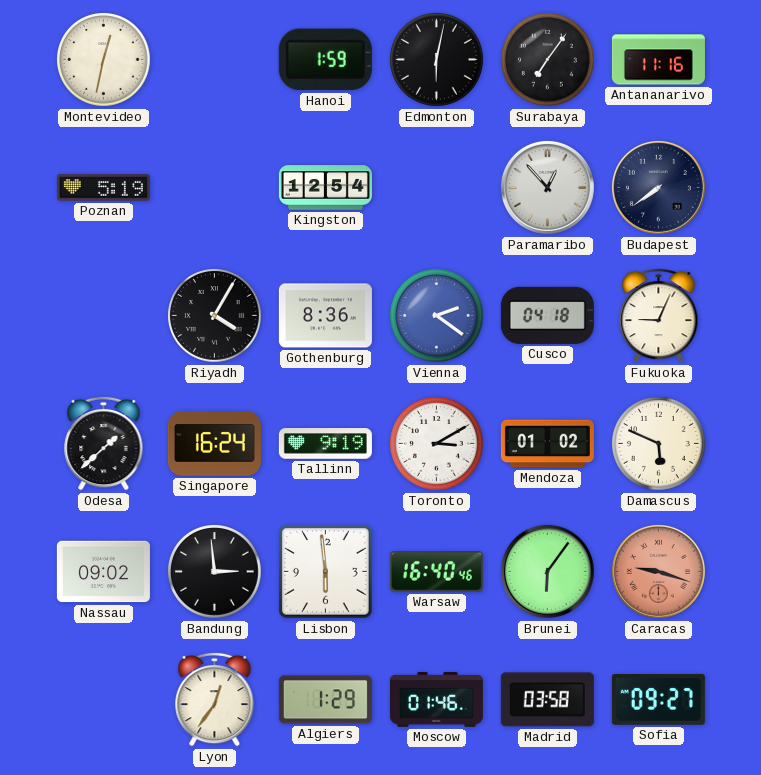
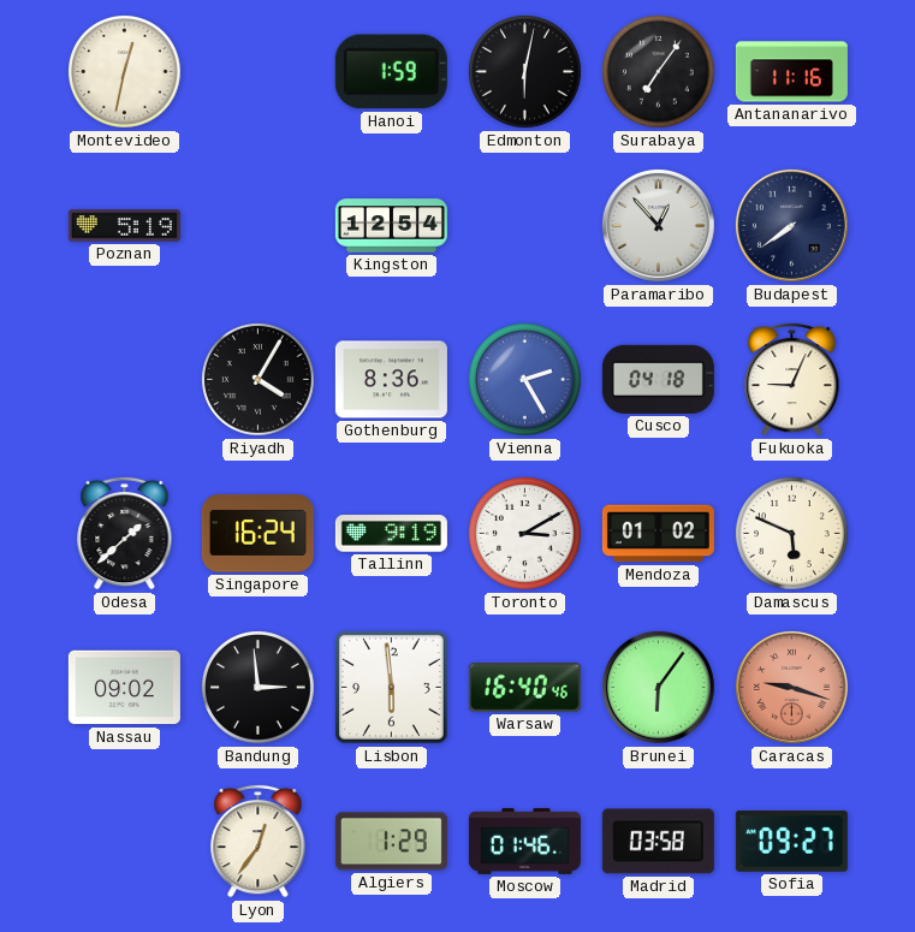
Vienna: 2:21 -> 2:25
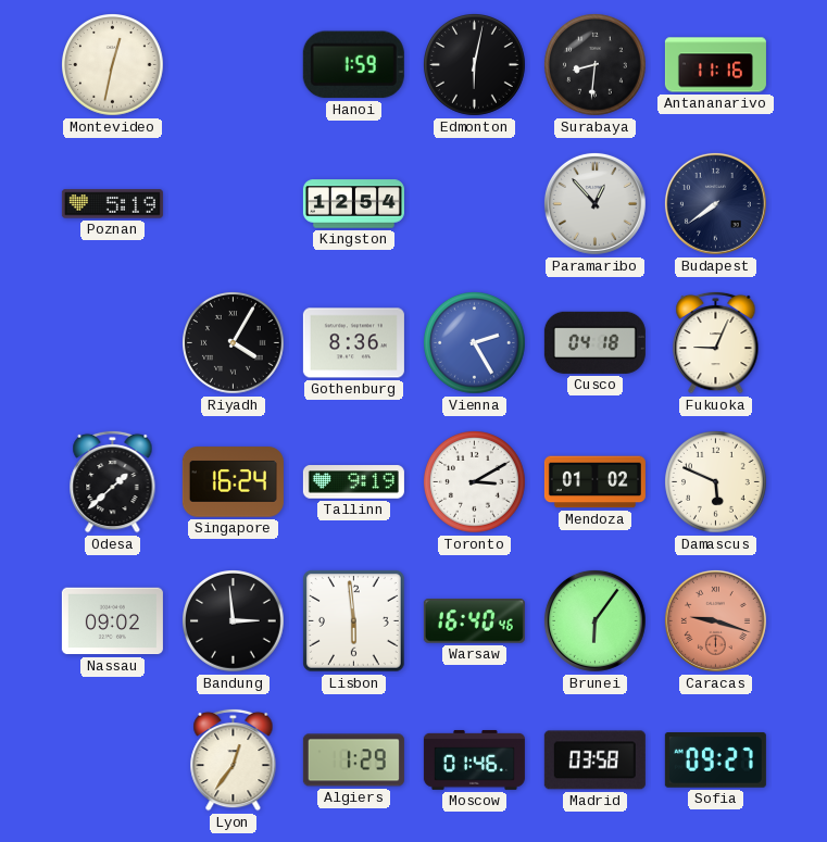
Surabaya: 7:06 -> 8:31
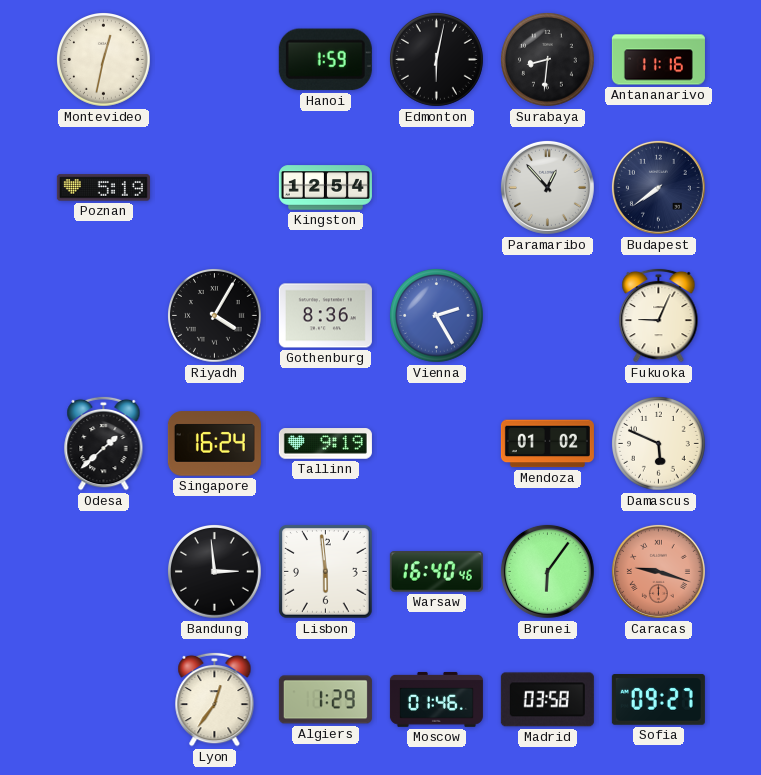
Cusco: 04:18 -> none
Toronto: 3:10 -> none
Nassau: 09:02 -> none
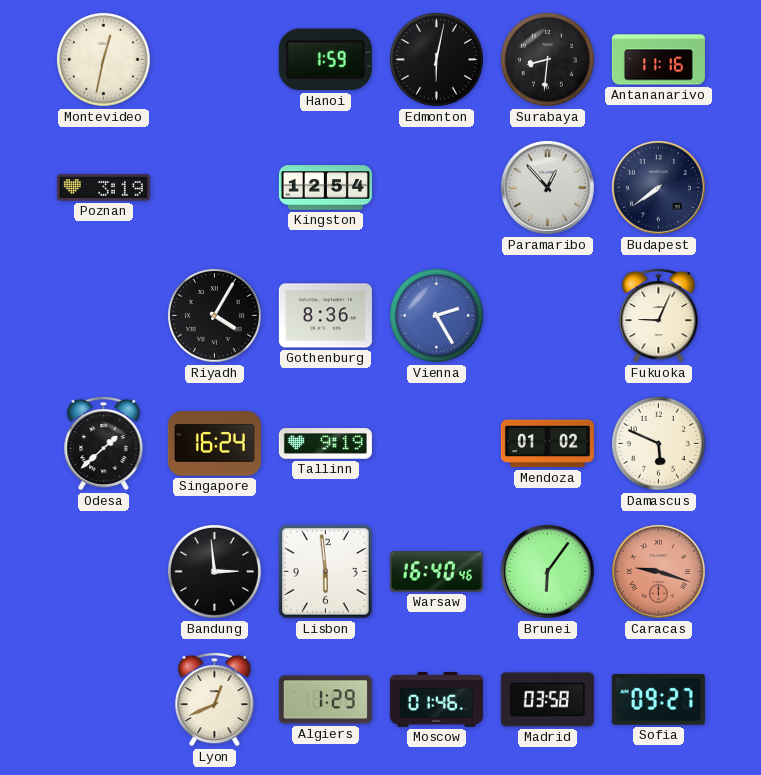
Poznan: 5:19 -> 3:19
Lyon: 12:36 -> 12:41
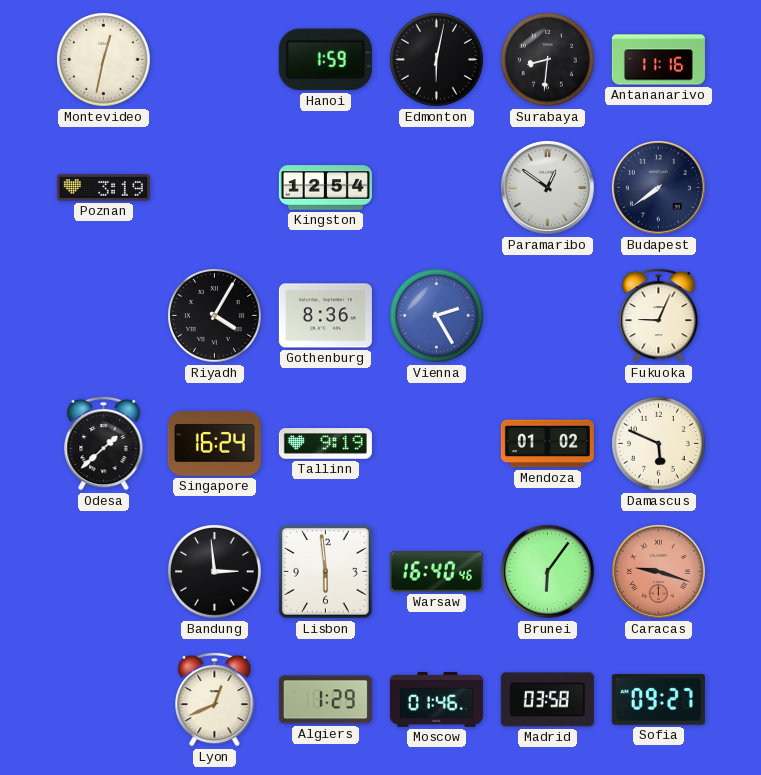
Paramaribo: 12:53 -> 12:51
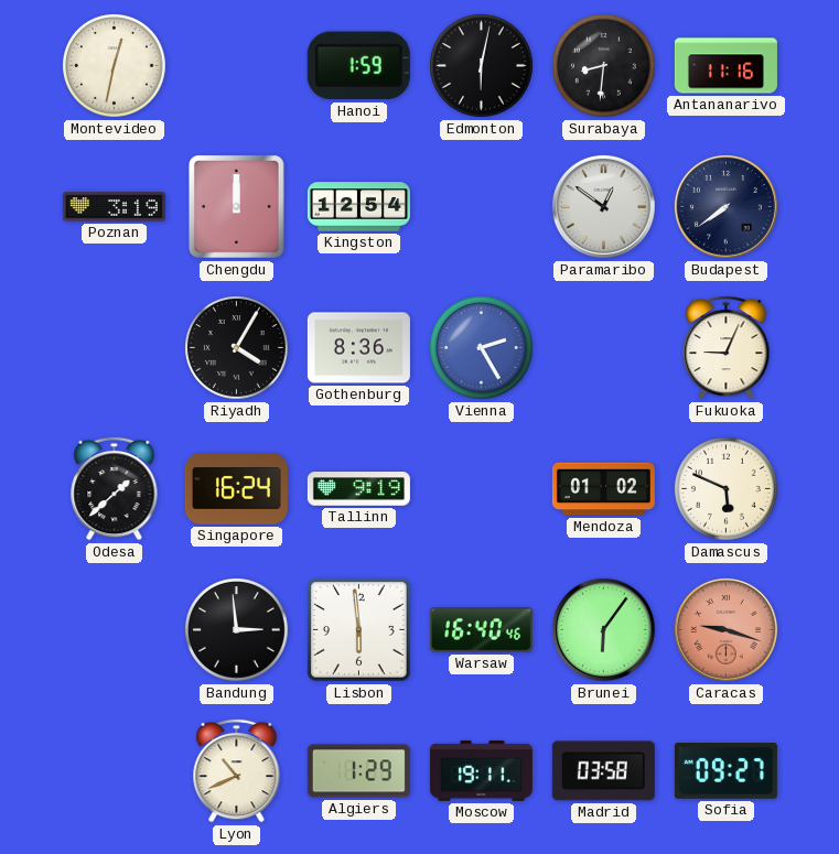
Chengdu: none -> 12:00
Lyon: 12:41 -> 10:41
Moscow: 01:46 -> 19:11
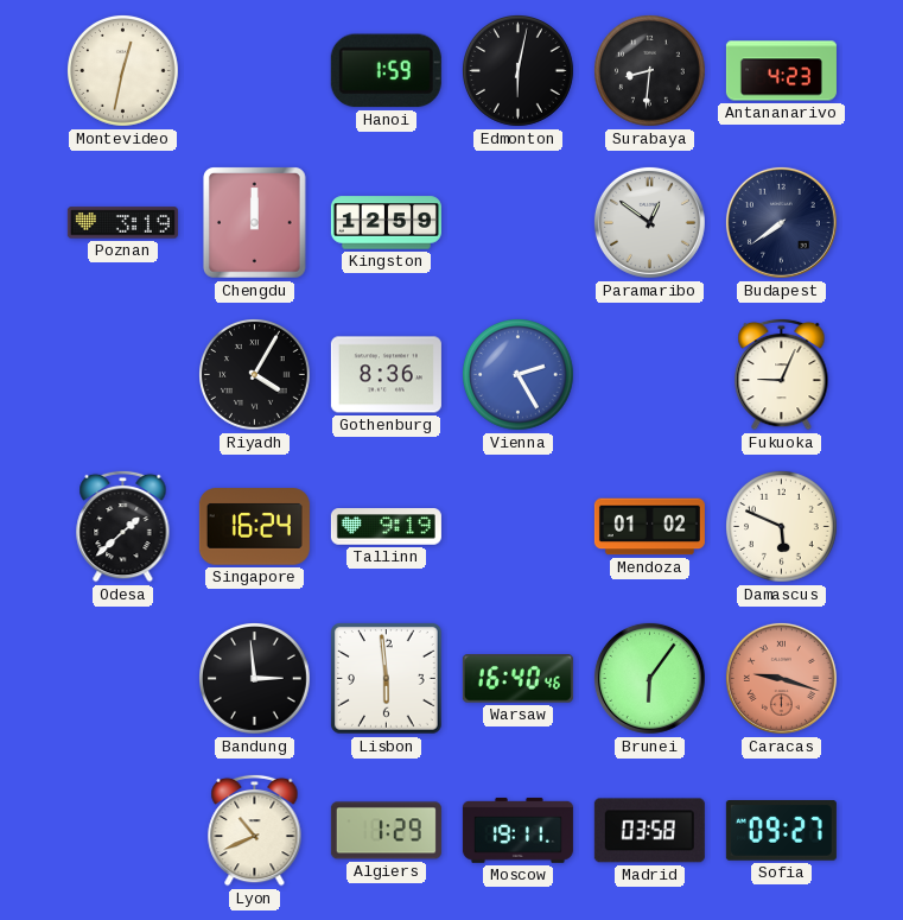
Antananarivo: 11:16 -> 4:23
Kingston: 12:54 -> 12:59
